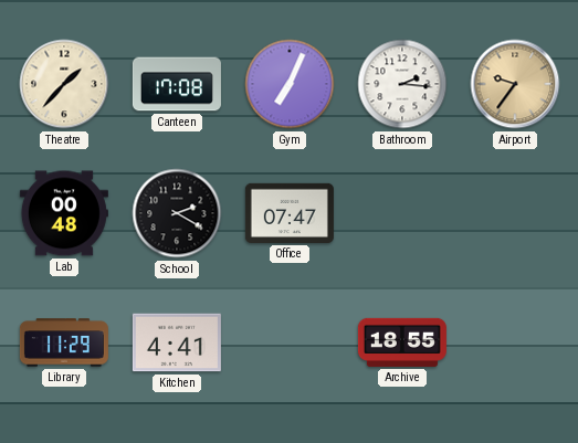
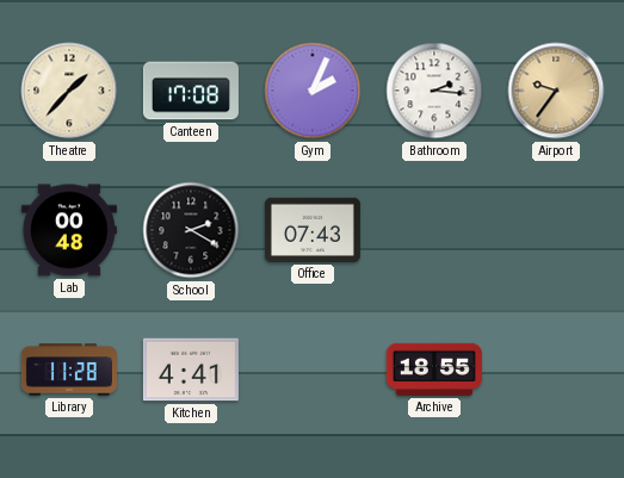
Gym: 7:04 -> 2:04
Office: 07:47 -> 07:43
Library: 11:29 -> 11:28
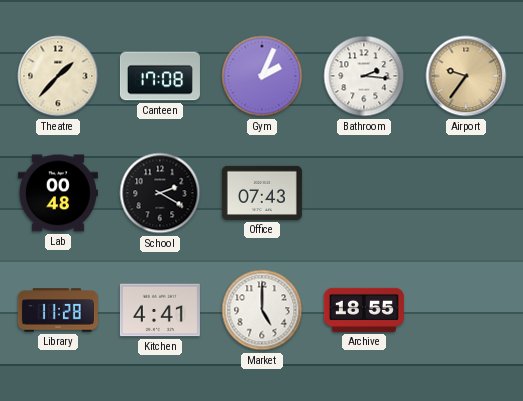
Market: none -> 5:00
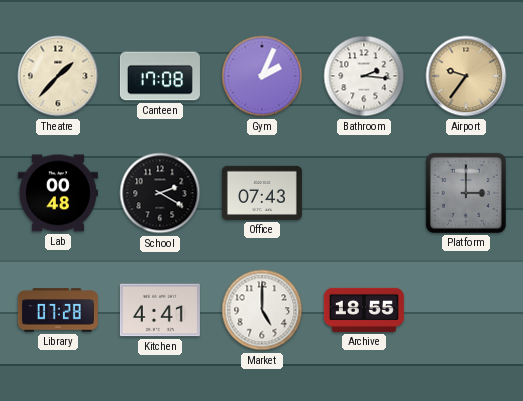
Platform: none -> 3:00
Library: 11:28 -> 07:28
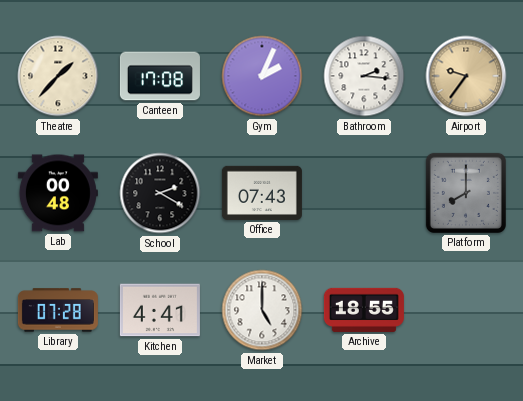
Platform: 3:00 -> 8:00
